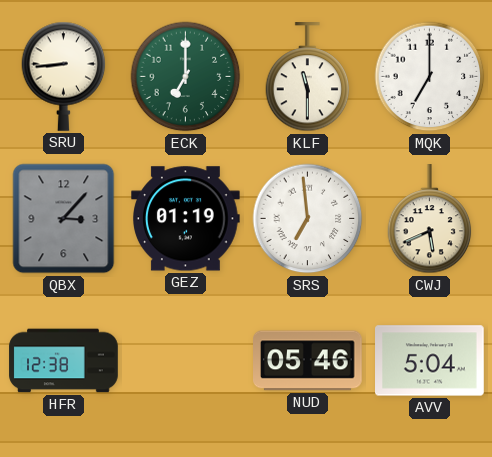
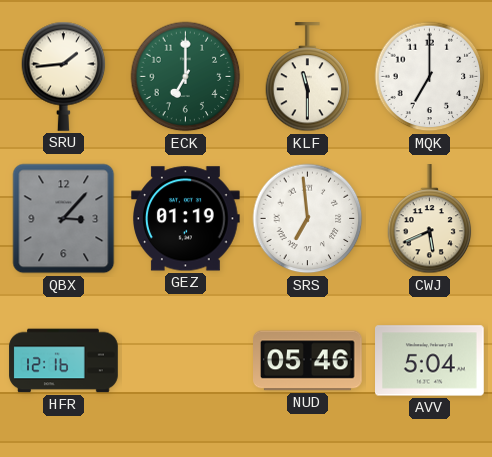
SRU: 8:44 -> 1:44
HFR: 12:38 -> 12:16
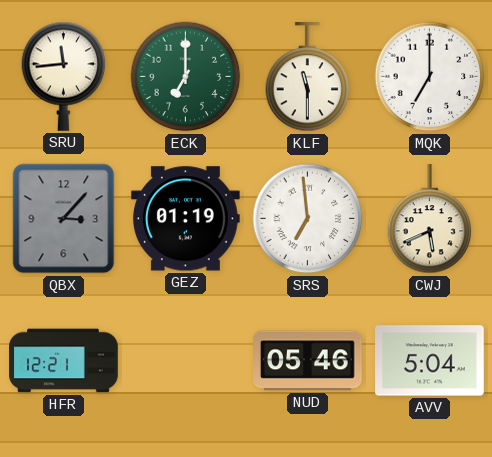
SRU: 1:44 -> 11:44
HFR: 12:16 -> 12:21
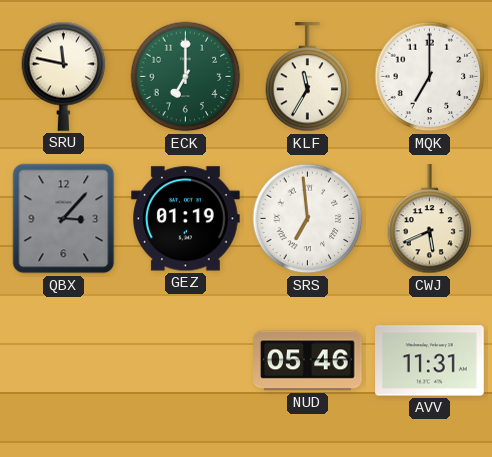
SRU: 11:44 -> 11:47
KLF: 11:30 -> 11:35
HFR: 12:21 -> none
AVV: 5:04 -> 11:31
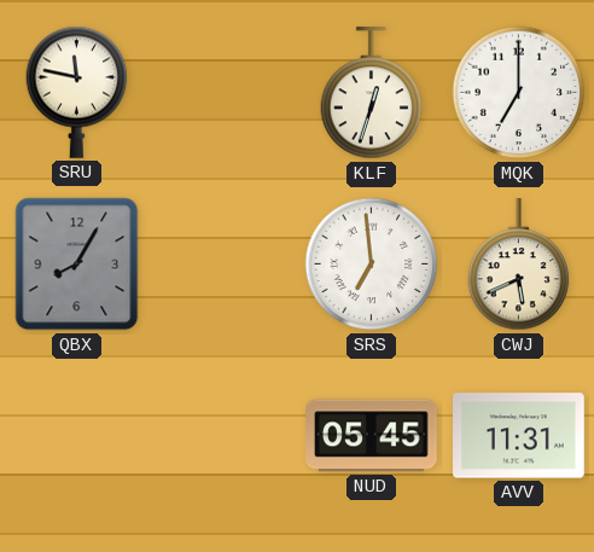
ECK: 7:00 -> none
KLF: 11:35 -> 12:33
QBX: 3:07 -> 8:05
GEZ: 01:19 -> none
NUD: 05:46 -> 05:45
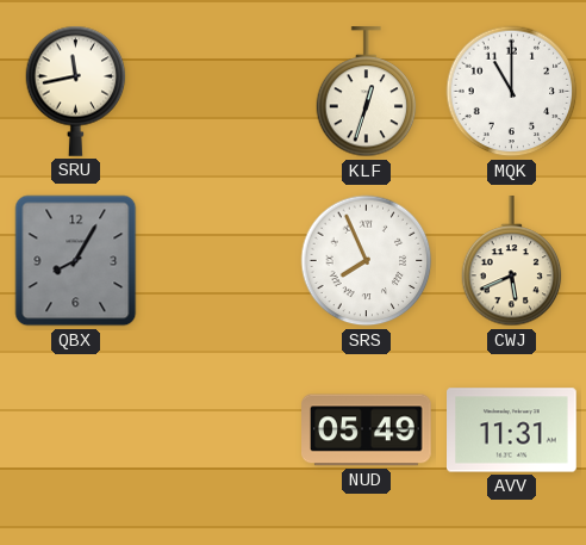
SRU: 11:47 -> 11:43
MQK: 7:00 -> 11:00
SRS: 6:59 -> 7:56
NUD: 05:45 -> 05:49
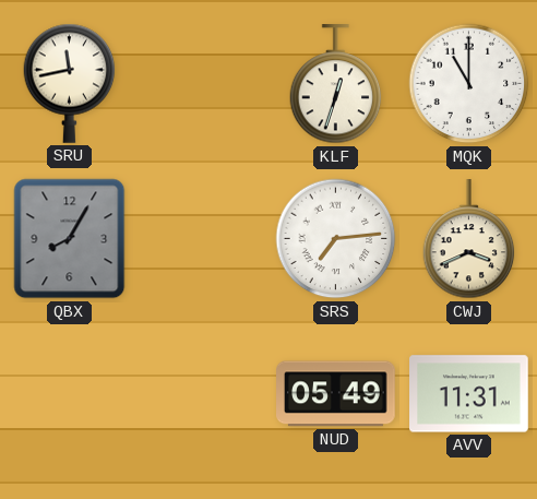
SRS: 7:56 -> 7:14
CWJ: 5:41 -> 3:41
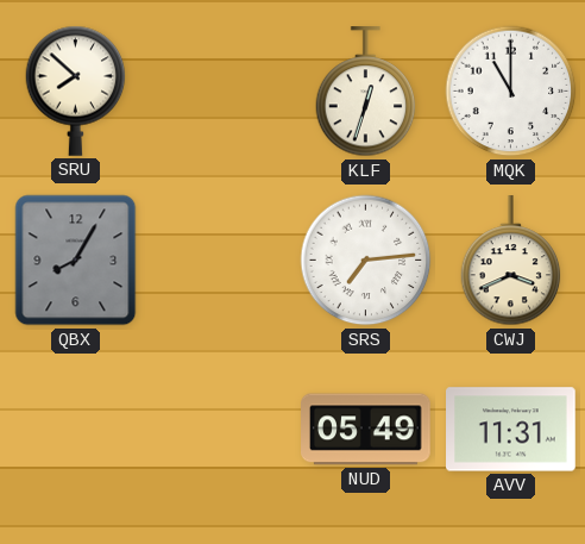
SRU: 11:43 -> 7:52
